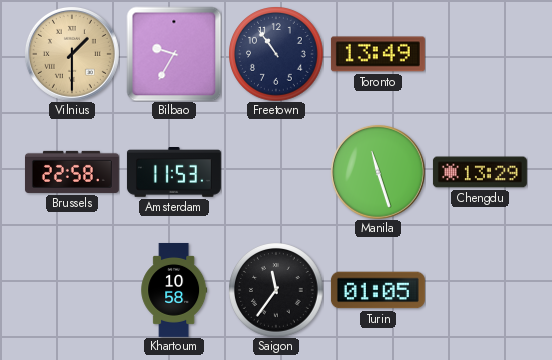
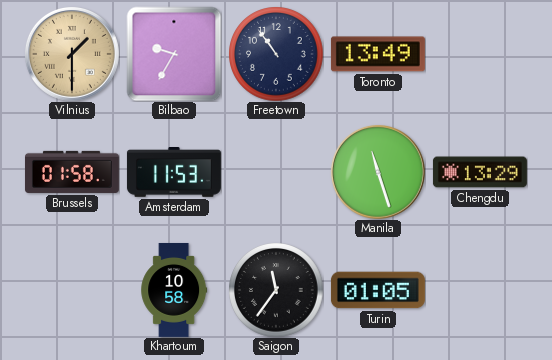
Brussels: 22:58 -> 01:58
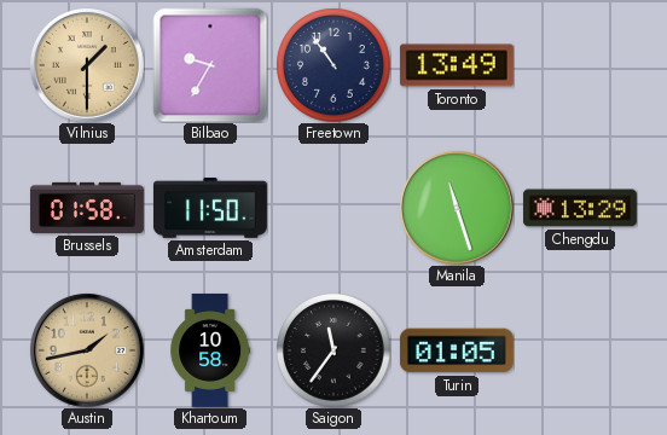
Amsterdam: 11:53 -> 11:50
Austin: none -> 1:43
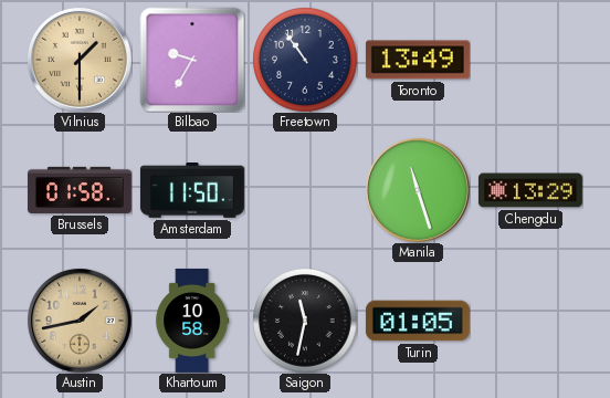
Saigon: 11:36 -> 11:32
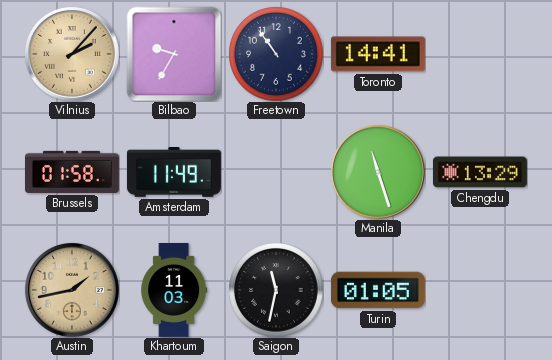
Vilnius: 1:30 -> 2:07
Toronto: 13:49 -> 14:41
Amsterdam: 11:50 -> 11:49
Khartoum: 10:58 -> 11:03
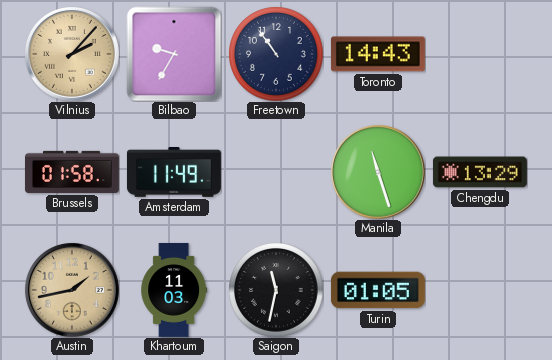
Toronto: 14:41 -> 14:43
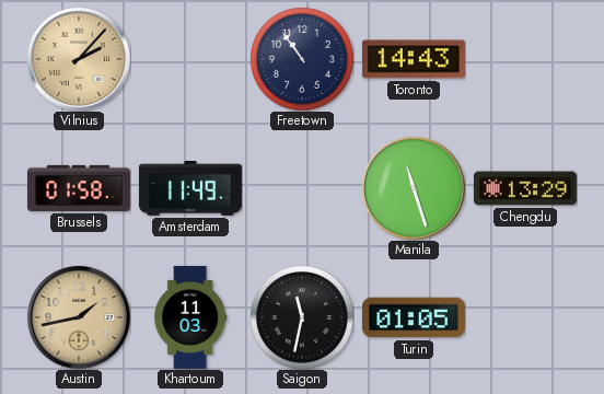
Bilbao: 9:35 -> none
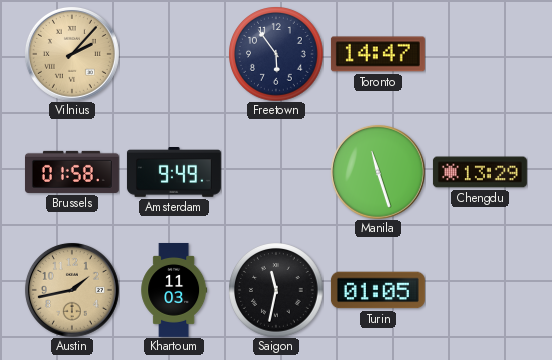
Freetown: 10:54 -> 5:54
Toronto: 14:43 -> 14:47
Amsterdam: 11:49 -> 9:49
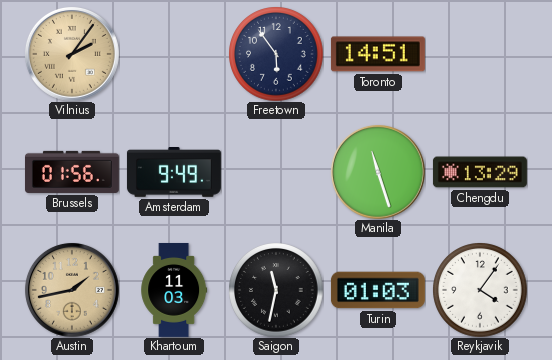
Vilnius: 2:07 -> 2:06
Toronto: 14:47 -> 14:51
Brussels: 01:58 -> 01:56
Turin: 01:05 -> 01:03
Reykjavik: none -> 4:06
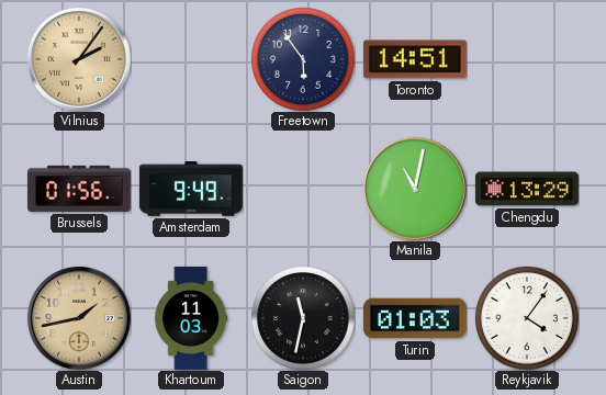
Manila: 11:27 -> 11:02
